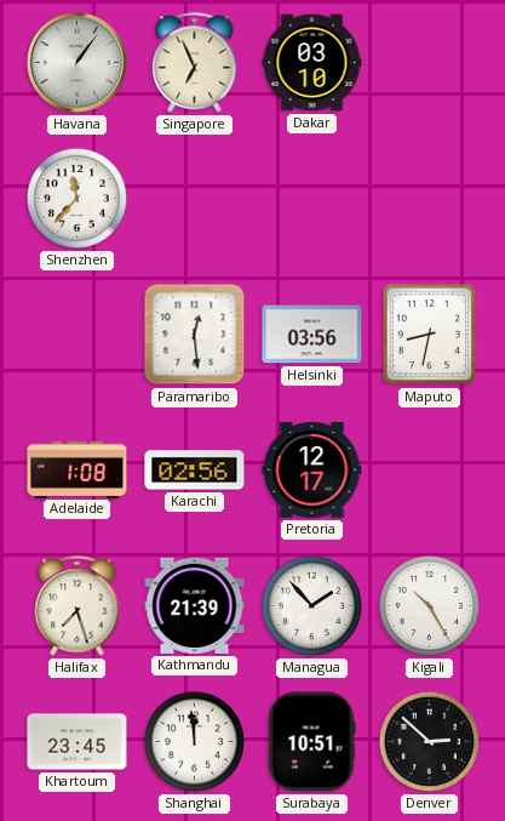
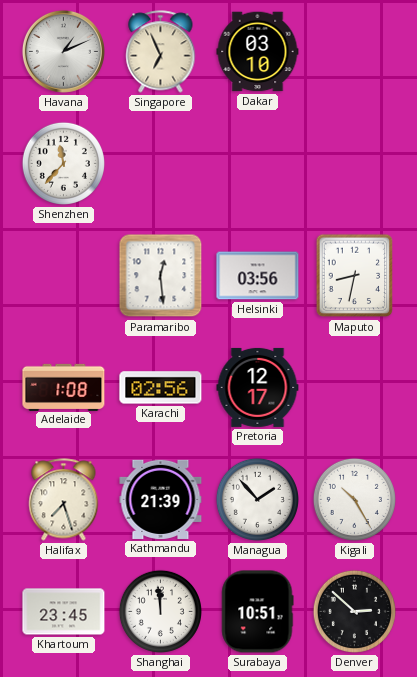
Havana: 1:06 -> 1:11
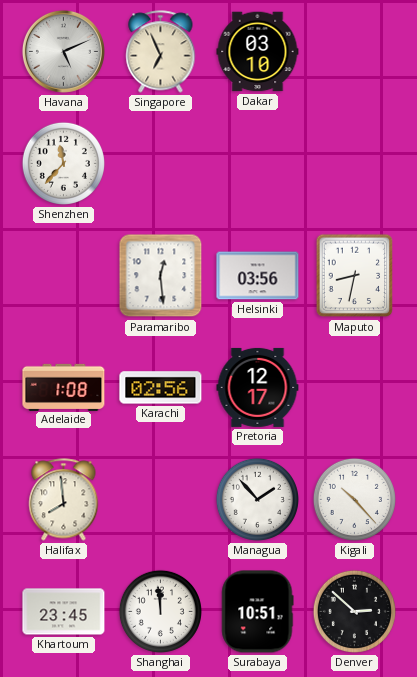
Havana: 1:11 -> 5:11
Halifax: 7:27 -> 7:59
Kathmandu: 21:39 -> none
Kigali: 10:25 -> 10:23
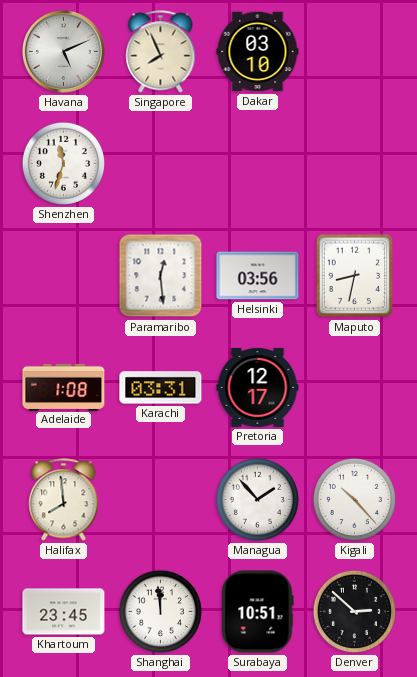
Singapore: 6:56 -> 7:56
Shenzhen: 11:37 -> 11:33
Karachi: 02:56 -> 03:31
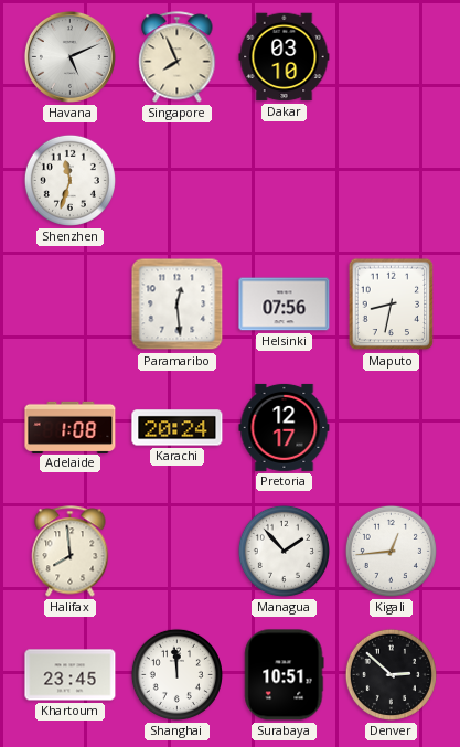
Helsinki: 03:56 -> 07:56
Karachi: 03:31 -> 20:24
Kigali: 10:23 -> 12:44
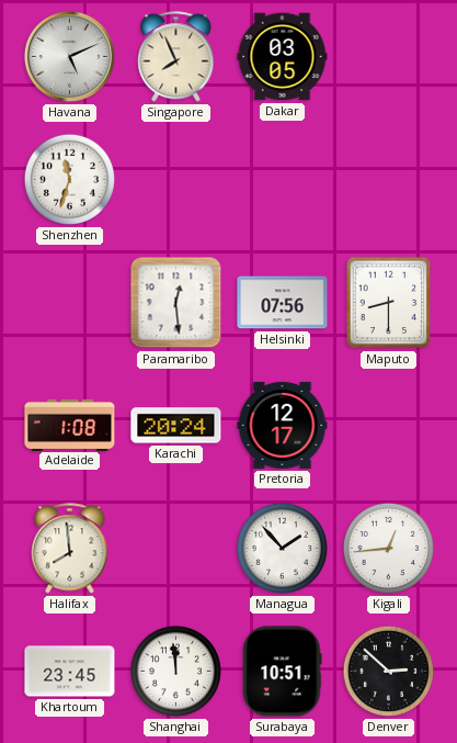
Dakar: 03:10 -> 03:05
Maputo: 8:32 -> 8:30
